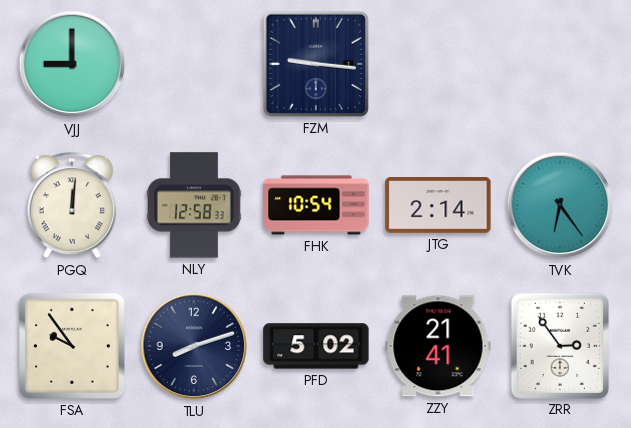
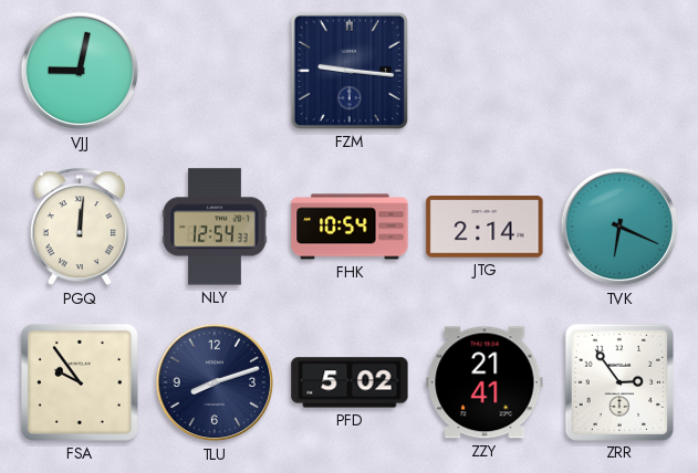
VJJ: 9:00 -> 9:02
NLY: 12:58 -> 12:54
TVK: 6:24 -> 6:19
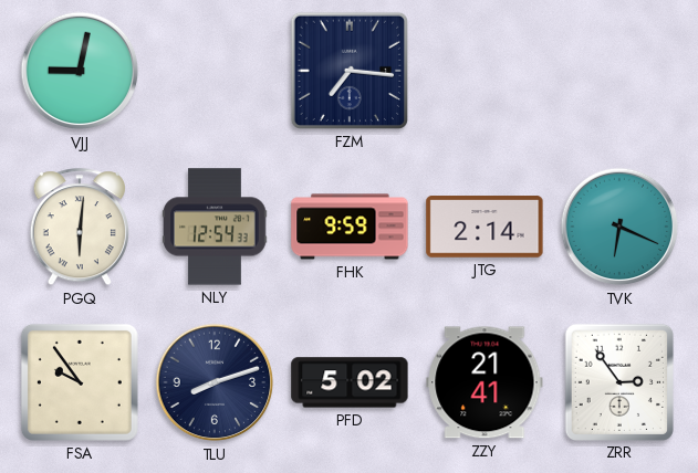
FZM: 9:16 -> 7:16
PGQ: 12:01 -> 6:01
FHK: 10:54 -> 9:59
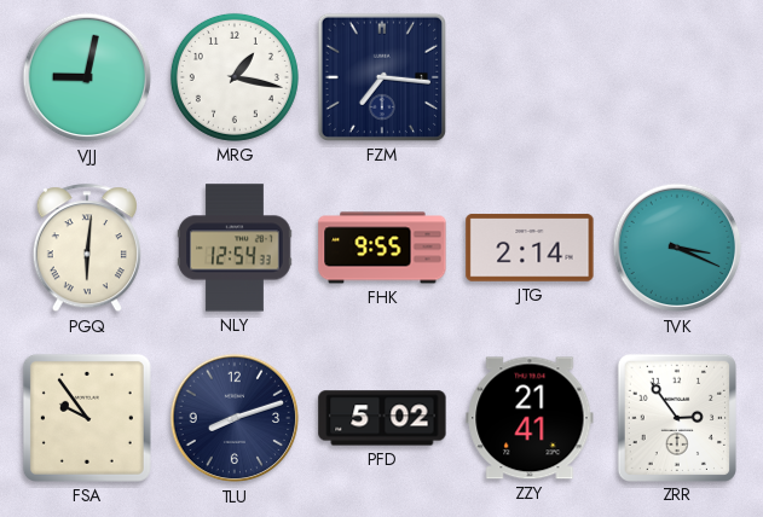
MRG: none -> 1:17
FHK: 9:59 -> 9:55
TVK: 6:19 -> 3:19
